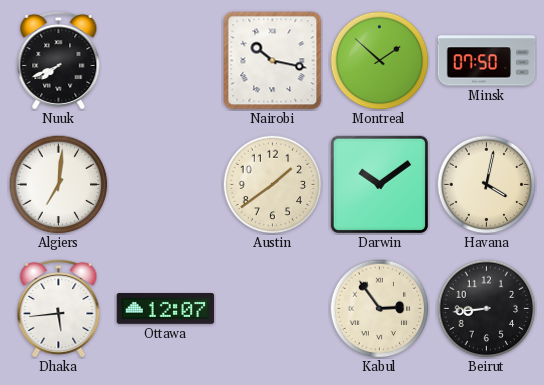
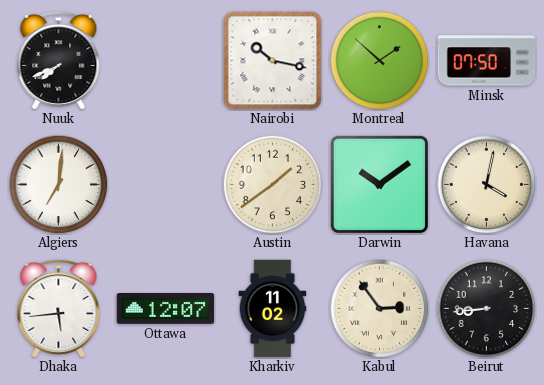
Kharkiv: none -> 11:02
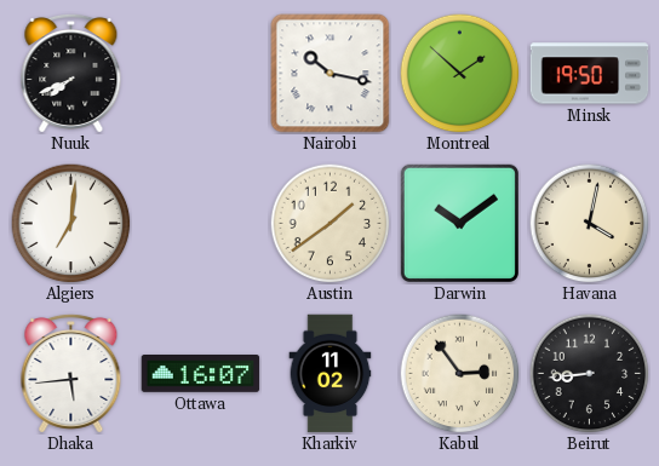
Minsk: 07:50 -> 19:50
Ottawa: 12:07 -> 16:07
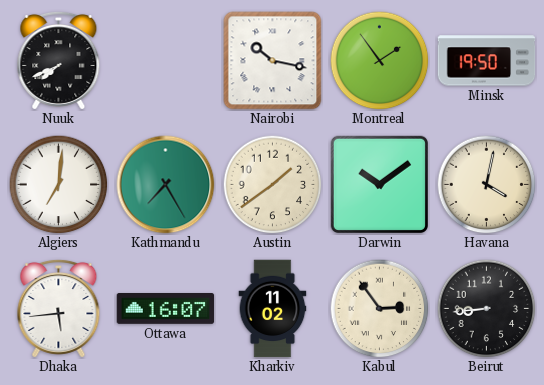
Montreal: 1:52 -> 1:54
Kathmandu: none -> 7:25
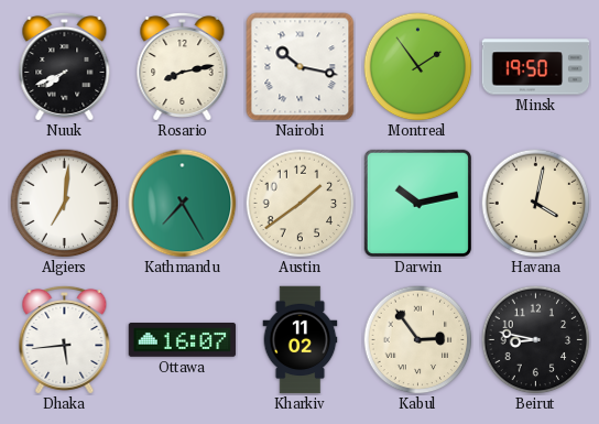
Rosario: none -> 8:13
Darwin: 10:09 -> 10:13
Beirut: 8:44 -> 8:47
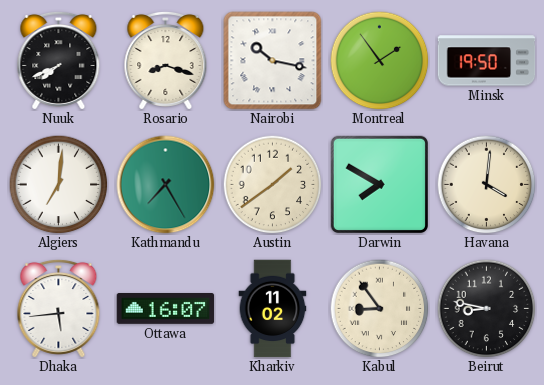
Rosario: 8:13 -> 8:18
Darwin: 10:13 -> 7:50
Havana: 4:02 -> 4:01
Kabul: 2:54 -> 8:54
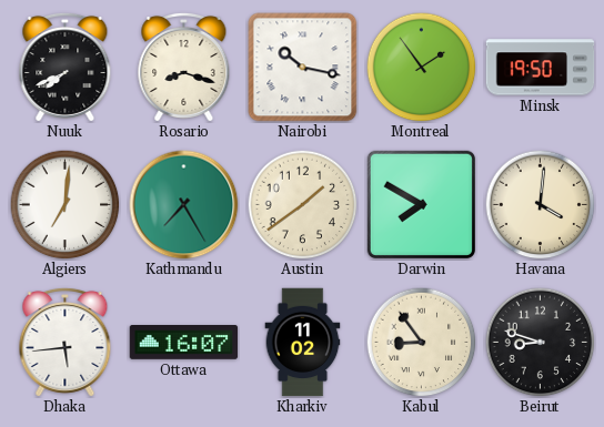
Beirut: 8:47 -> 8:48
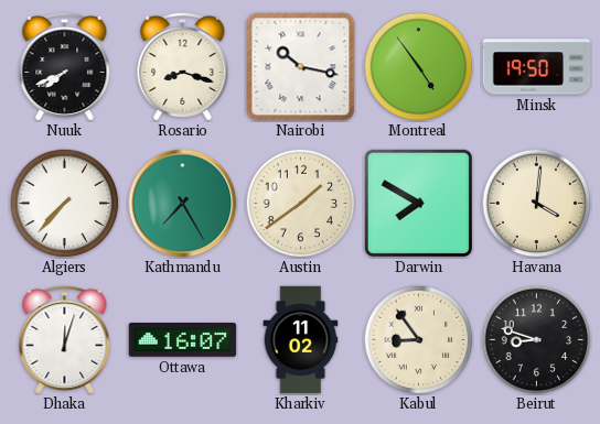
Montreal: 1:54 -> 4:54
Algiers: 7:01 -> 7:37
Dhaka: 5:44 -> 12:03
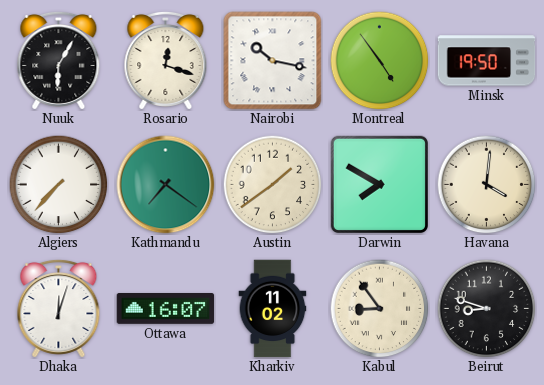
Nuuk: 7:41 -> 6:05
Rosario: 8:18 -> 12:18
Kathmandu: 7:25 -> 7:21
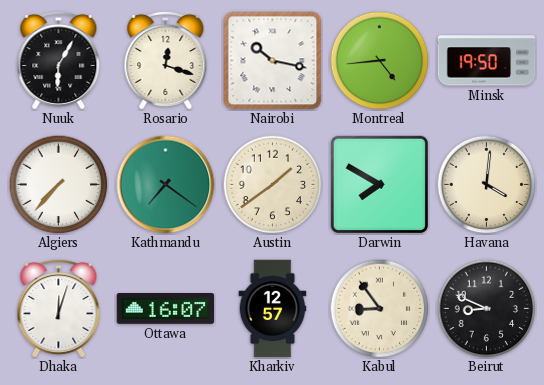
Montreal: 4:54 -> 4:44
Kharkiv: 11:02 -> 12:57
Beirut: 8:48 -> 8:49
